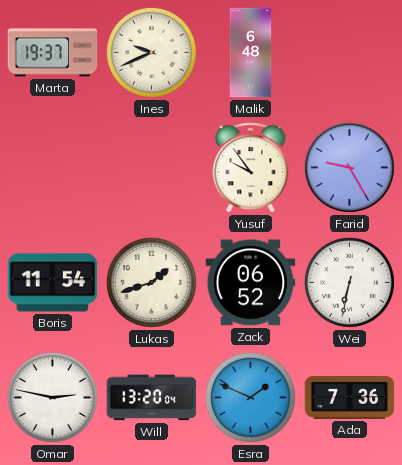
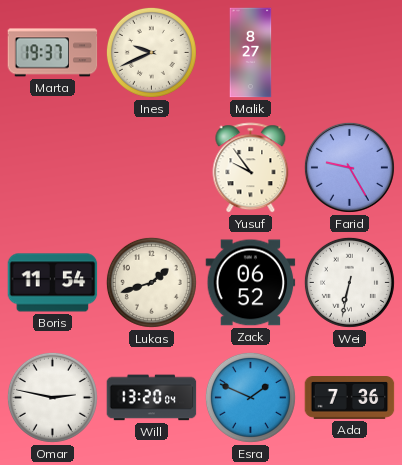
Malik: 6:48 -> 8:27
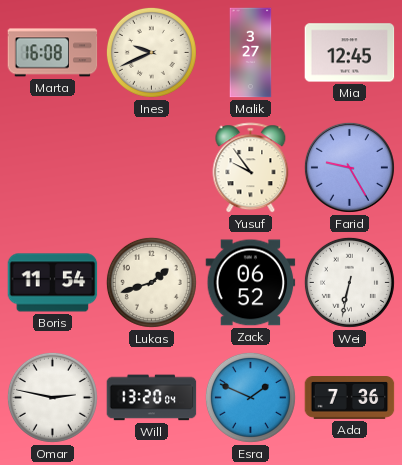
Marta: 19:37 -> 16:08
Malik: 8:27 -> 3:27
Mia: none -> 12:45
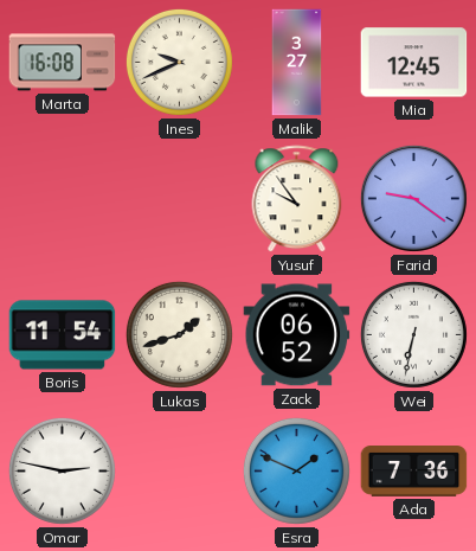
Farid: 9:25 -> 9:21
Will: 13:20 -> none
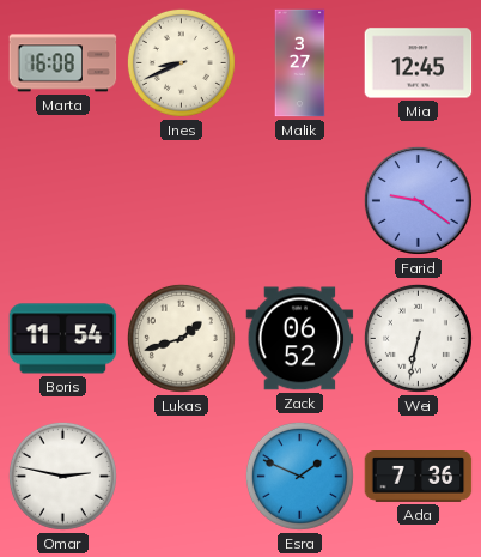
Ines: 9:41 -> 8:41
Yusuf: 9:54 -> none
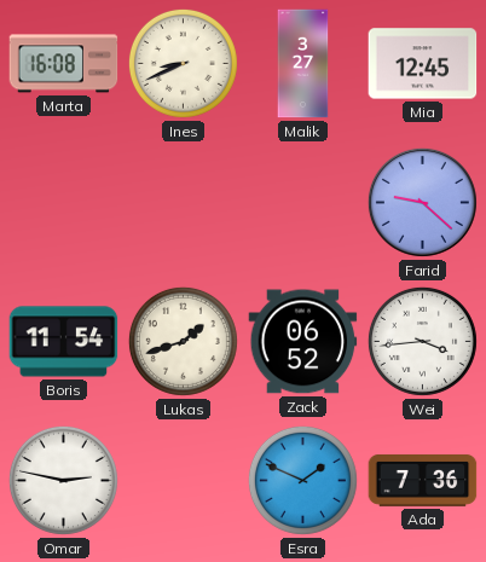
Farid: 9:21 -> 9:22
Wei: 6:32 -> 3:44
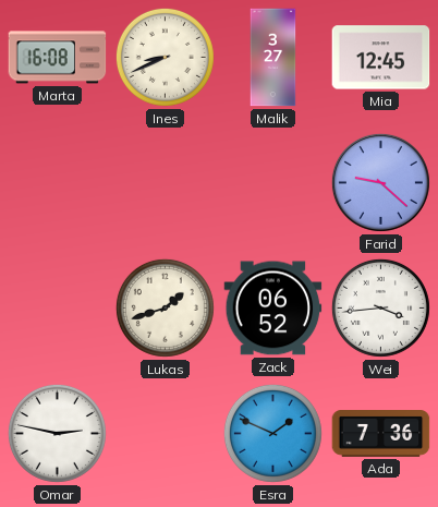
Boris: 11:54 -> none
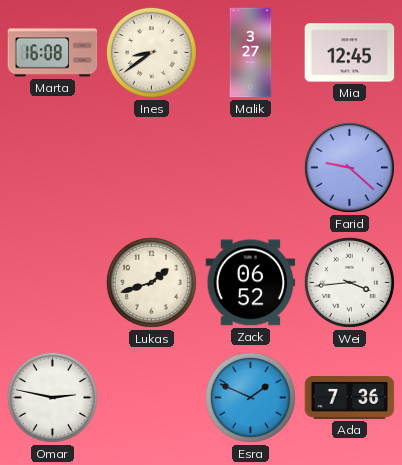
Ines: 8:41 -> 8:39
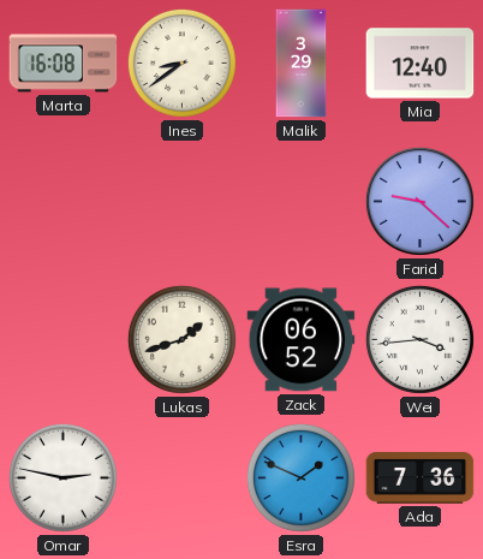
Malik: 3:27 -> 3:29
Mia: 12:45 -> 12:40
